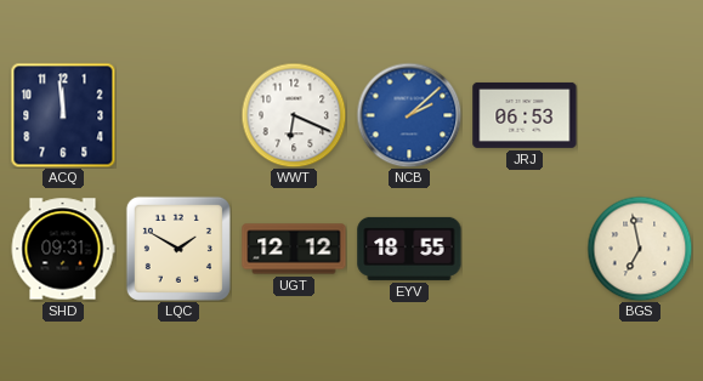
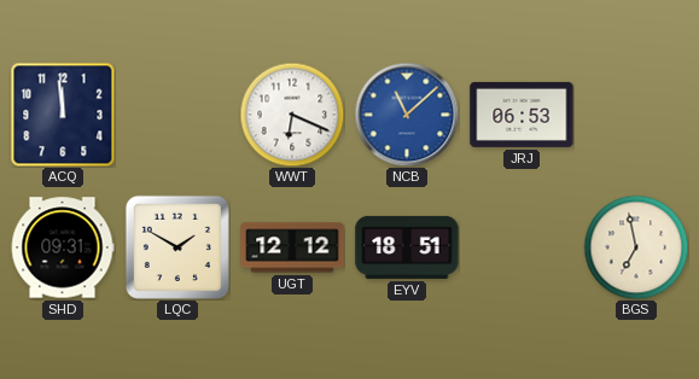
NCB: 2:08 -> 11:08
EYV: 18:55 -> 18:51
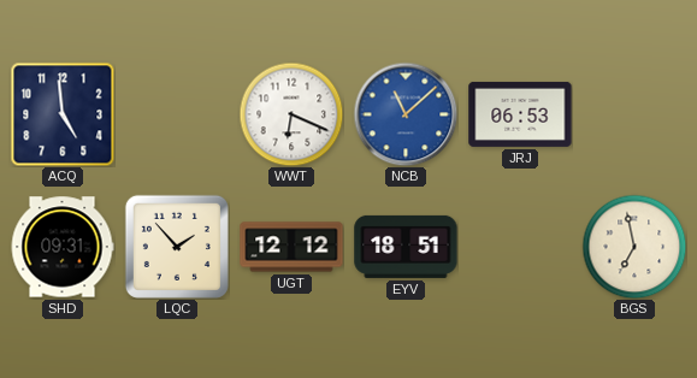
ACQ: 11:59 -> 4:59
LQC: 1:50 -> 1:53
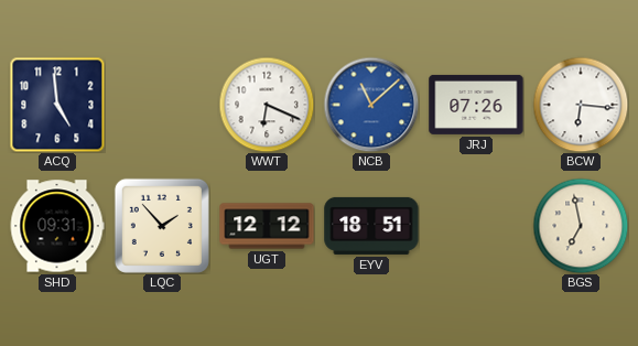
JRJ: 06:53 -> 07:26
BCW: none -> 6:16
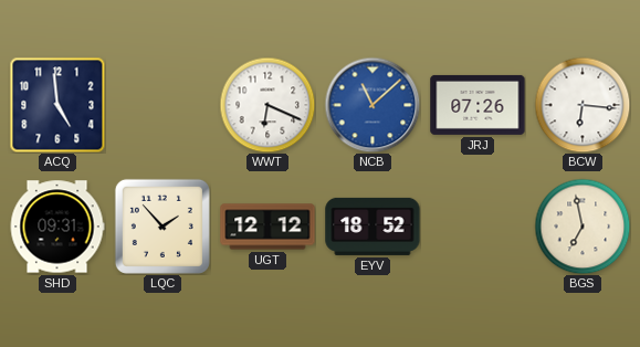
EYV: 18:51 -> 18:52
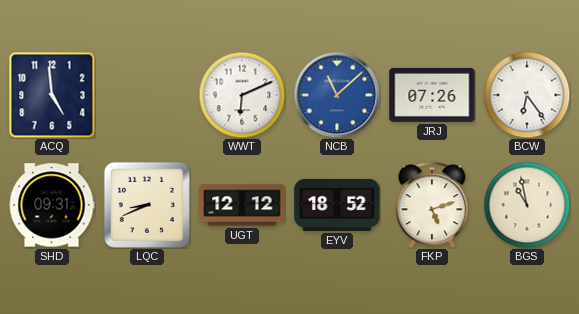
WWT: 6:19 -> 6:11
BCW: 6:16 -> 6:24
LQC: 1:53 -> 8:41
FKP: none -> 5:12
BGS: 6:58 -> 10:58
